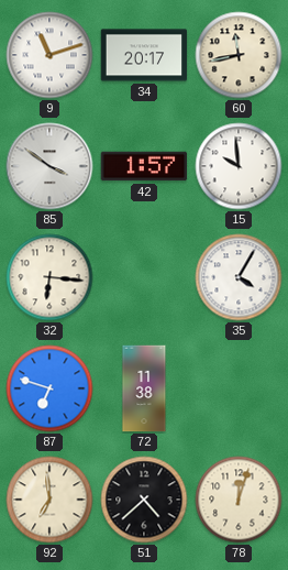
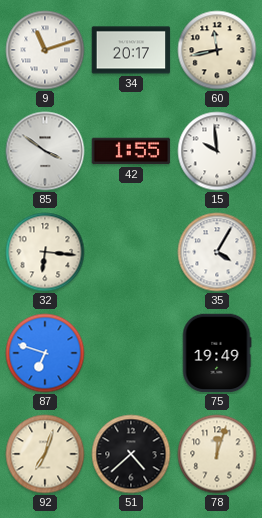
42: 1:57 -> 1:55
72: 11:38 -> none
75: none -> 19:49
92: 6:59 -> 7:03
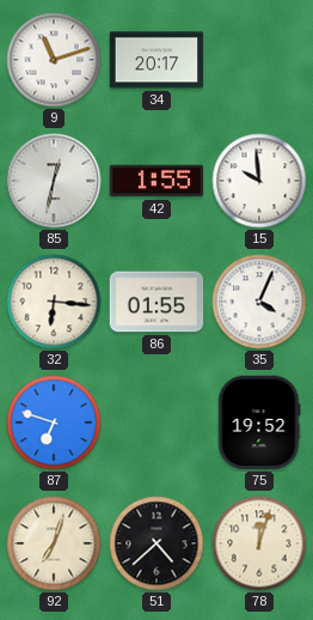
60: 11:43 -> none
85: 3:51 -> 12:32
86: none -> 01:55
35: 4:05 -> 4:04
75: 19:49 -> 19:52
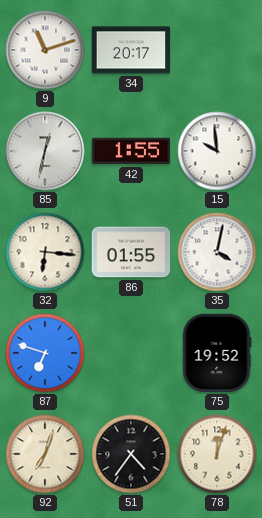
35: 4:04 -> 4:02
51: 4:38 -> 4:36
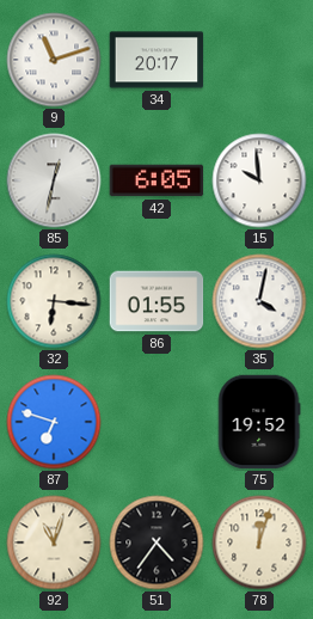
42: 1:55 -> 6:05
92: 7:03 -> 11:03
